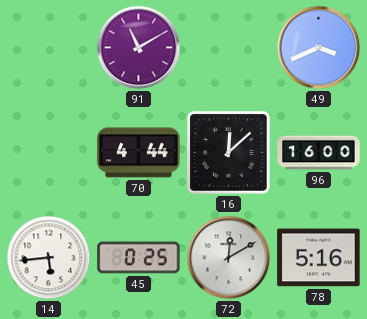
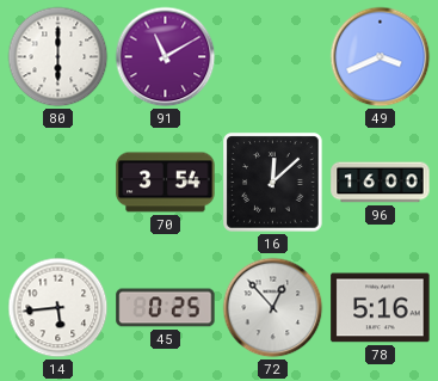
80: none -> 6:00
70: 4:44 -> 3:54
72: 12:10 -> 12:53
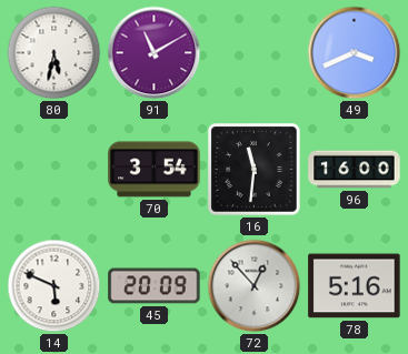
80: 6:00 -> 5:32
16: 12:08 -> 11:31
14: 5:44 -> 5:49
45: 0:25 -> 20:09
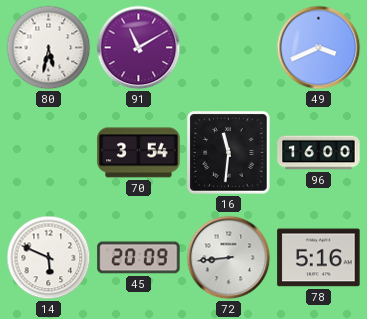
72: 12:53 -> 8:44
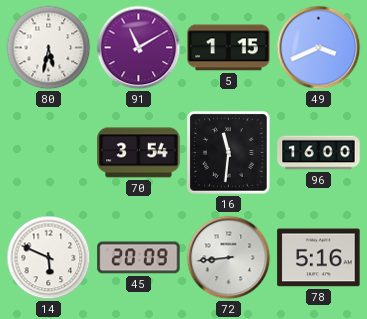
5: none -> 1:15
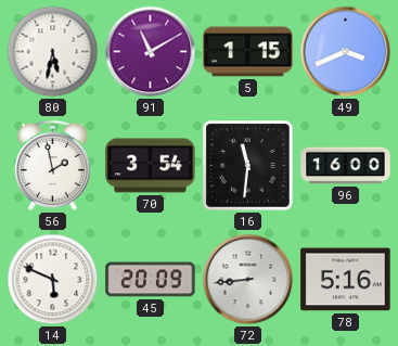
56: none -> 1:58
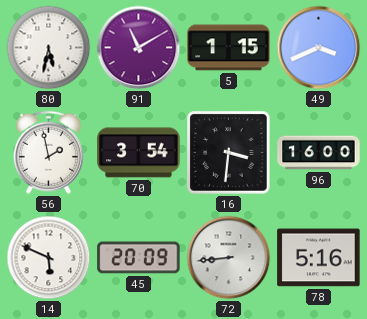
16: 11:31 -> 3:31
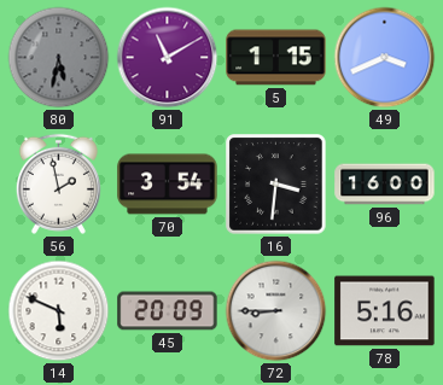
80 dial: white -> grey
72: 8:44 -> 8:45
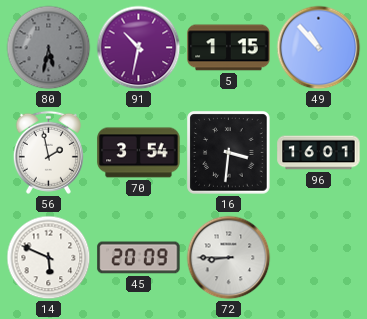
91: 11:10 -> 10:32
49: 3:41 -> 10:53
96: 16:00 -> 16:01
78: 5:16 -> none
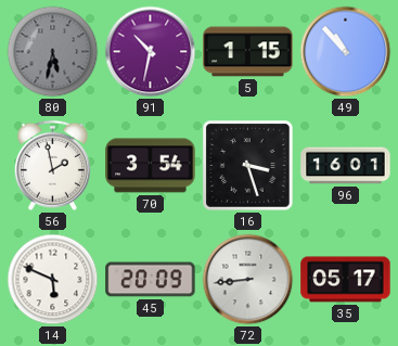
16: 3:31 -> 3:27
72: 8:45 -> 8:44
35: none -> 05:17
